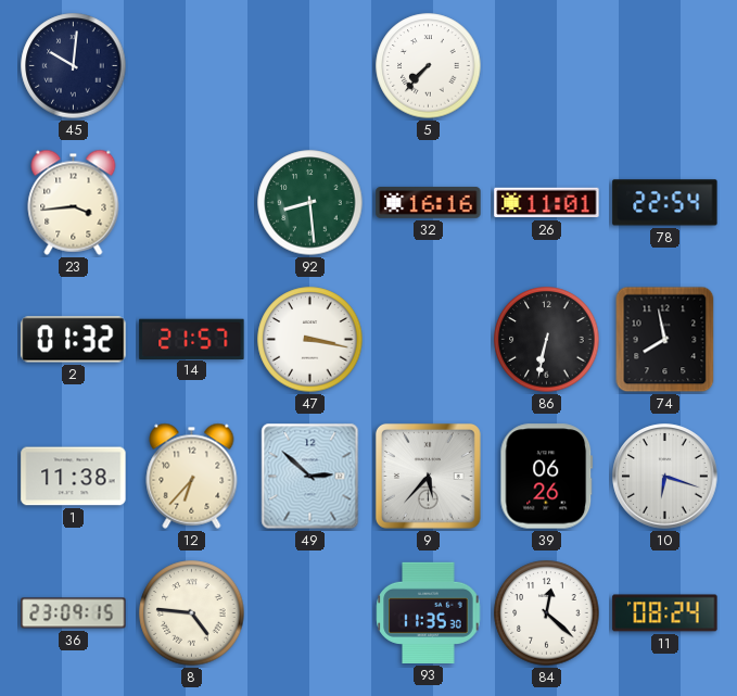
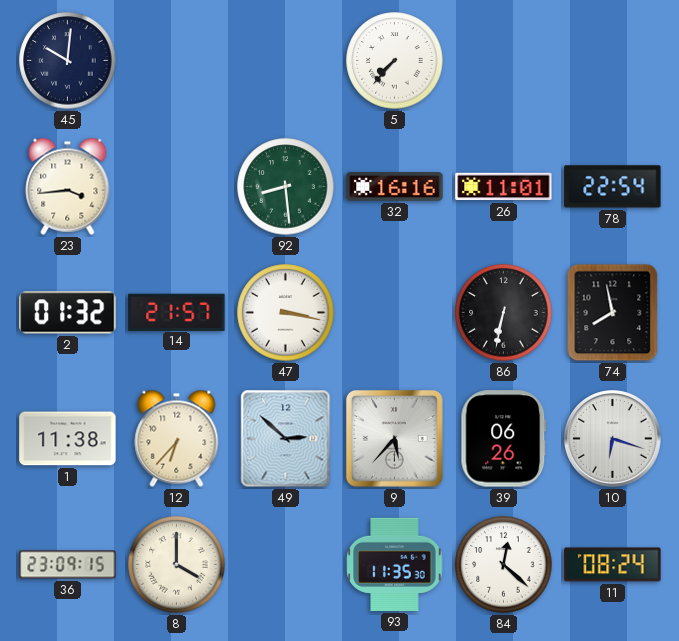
8: 4:46 -> 4:00
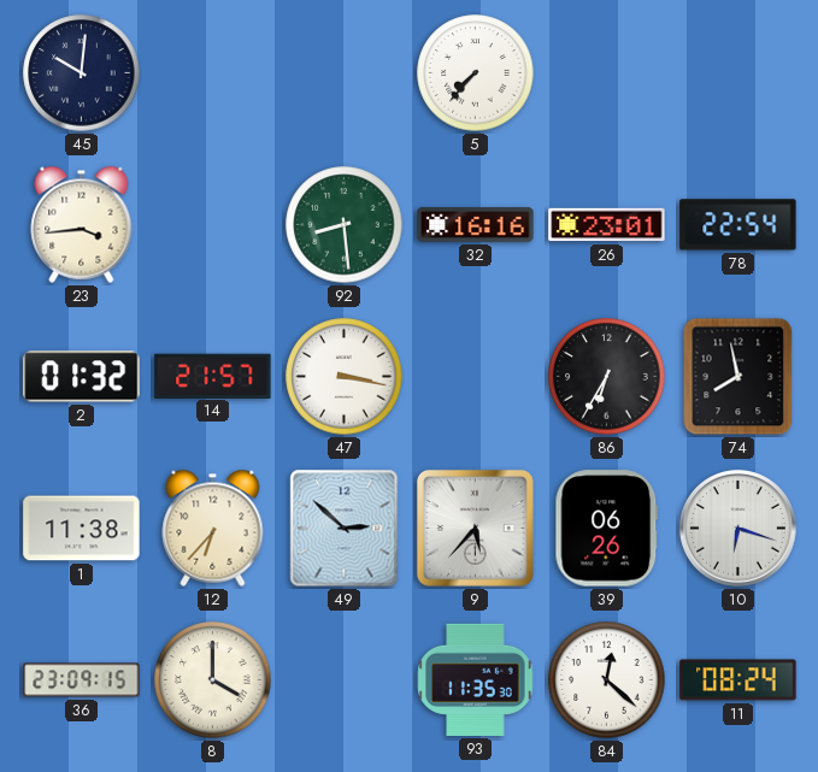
26: 11:01 -> 23:01
86: 6:32 -> 6:35
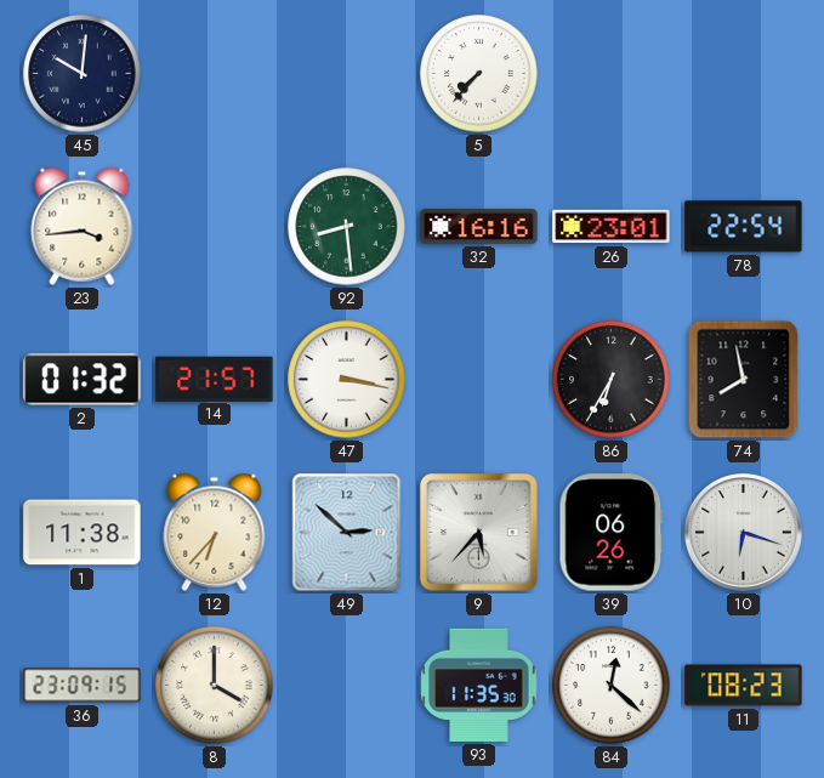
11: 08:24 -> 08:23
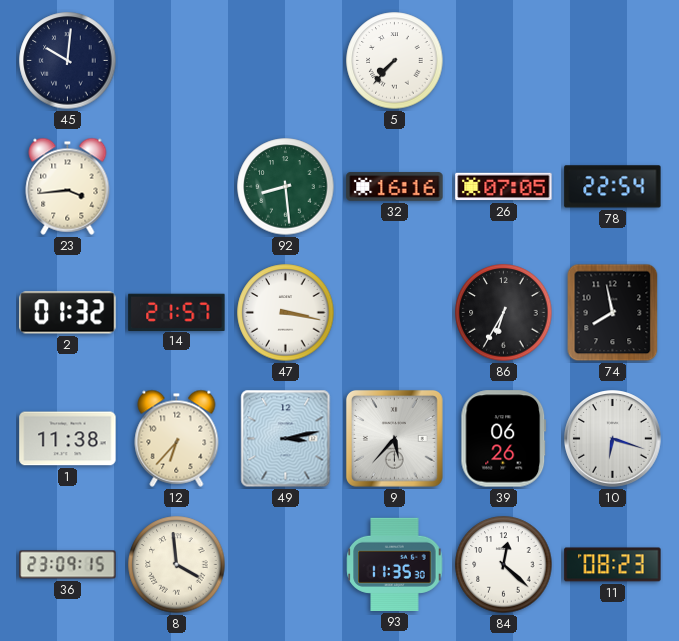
26: 23:01 -> 07:05
49: 2:52 -> 3:13
8: 4:00 -> 3:59
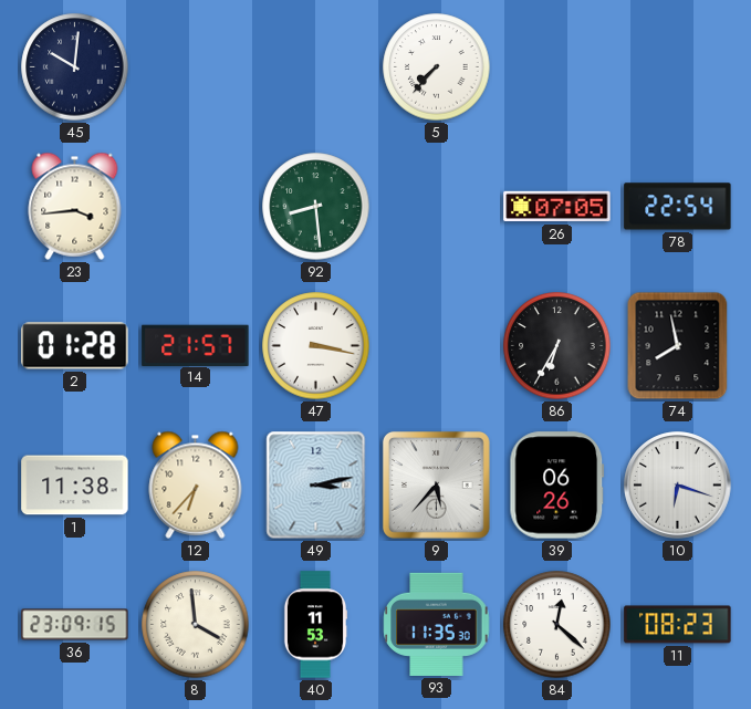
32: 16:16 -> none
2: 01:32 -> 01:28
40: none -> 11:53
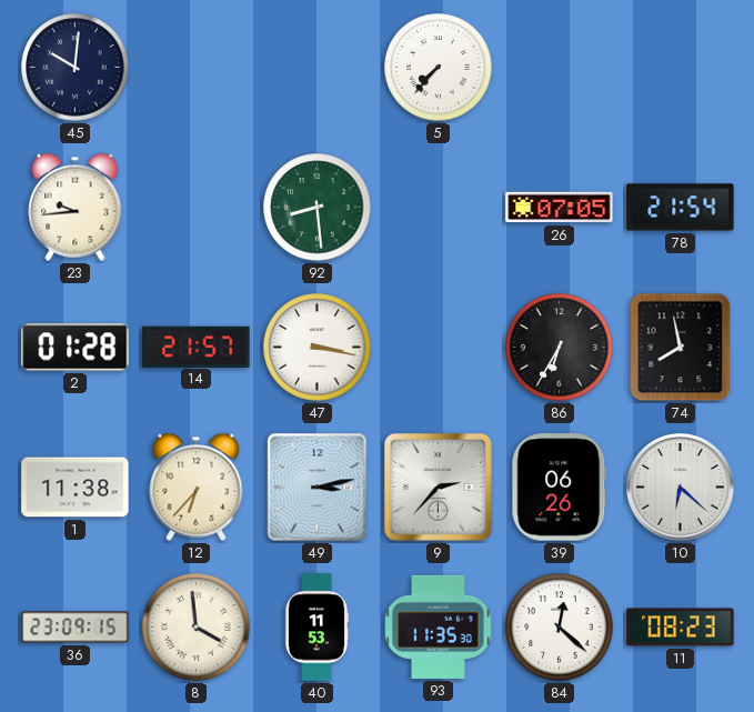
23: 3:44 -> 9:44
78: 22:54 -> 21:54
9: 5:37 -> 2:37
10: 6:18 -> 6:22
